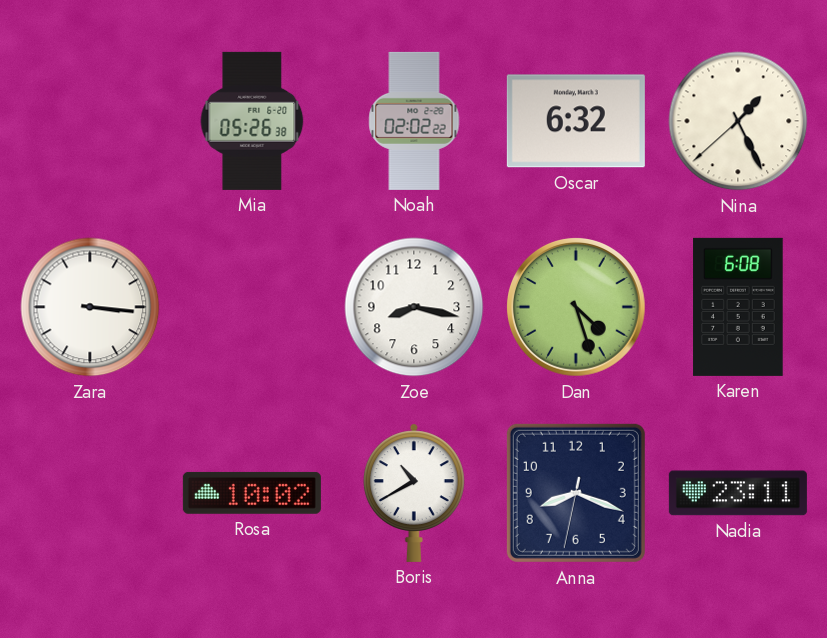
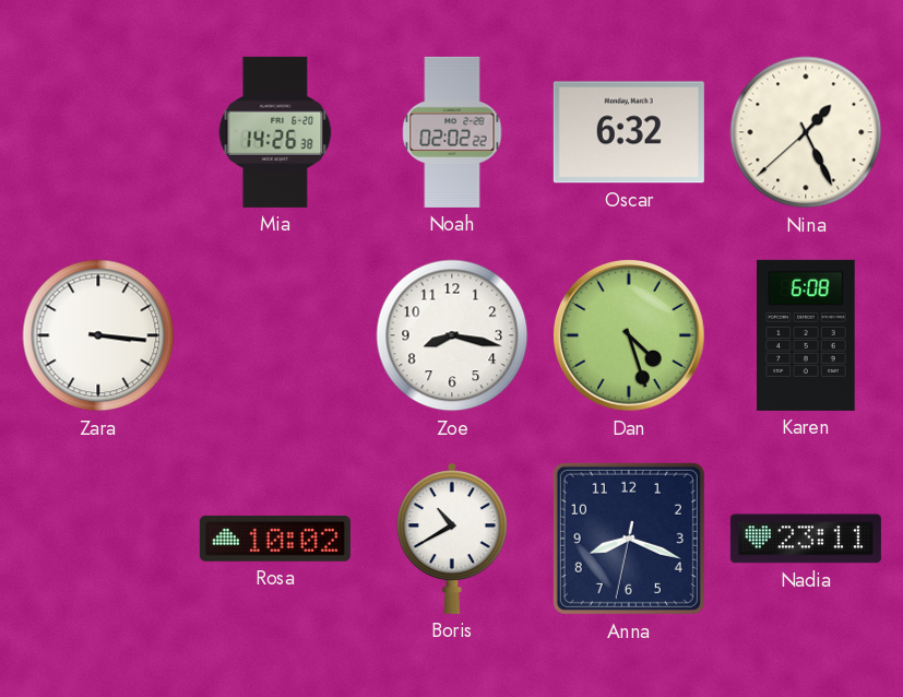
Mia: 05:26 -> 14:26
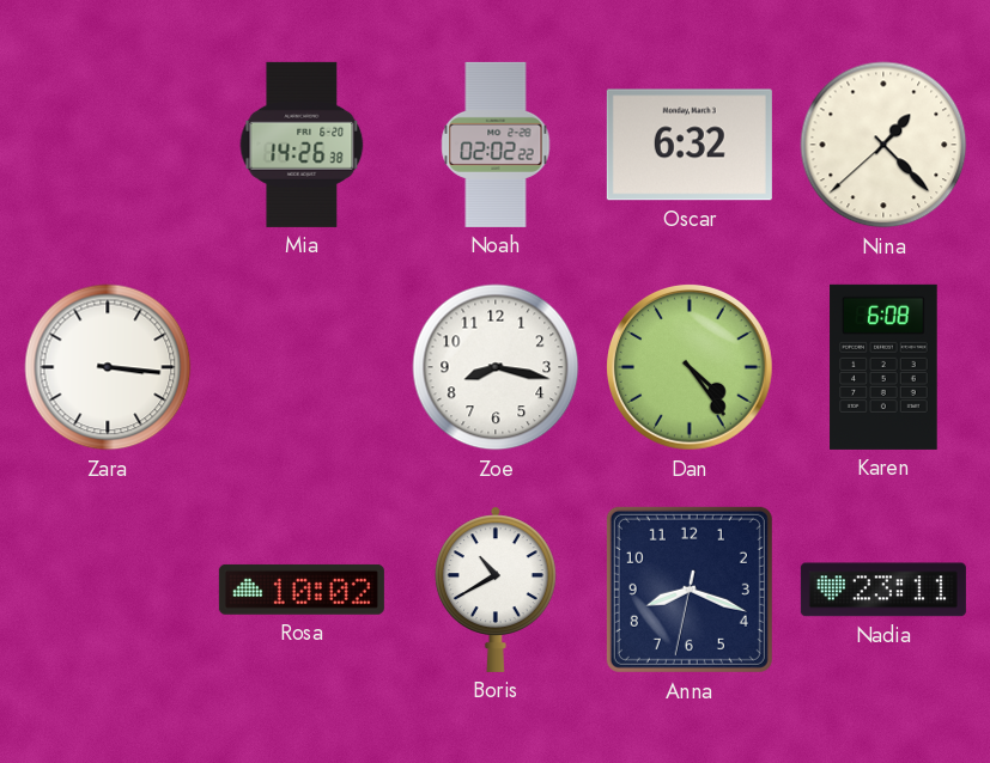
Nina: 1:25 -> 1:22
Dan: 4:27 -> 4:24
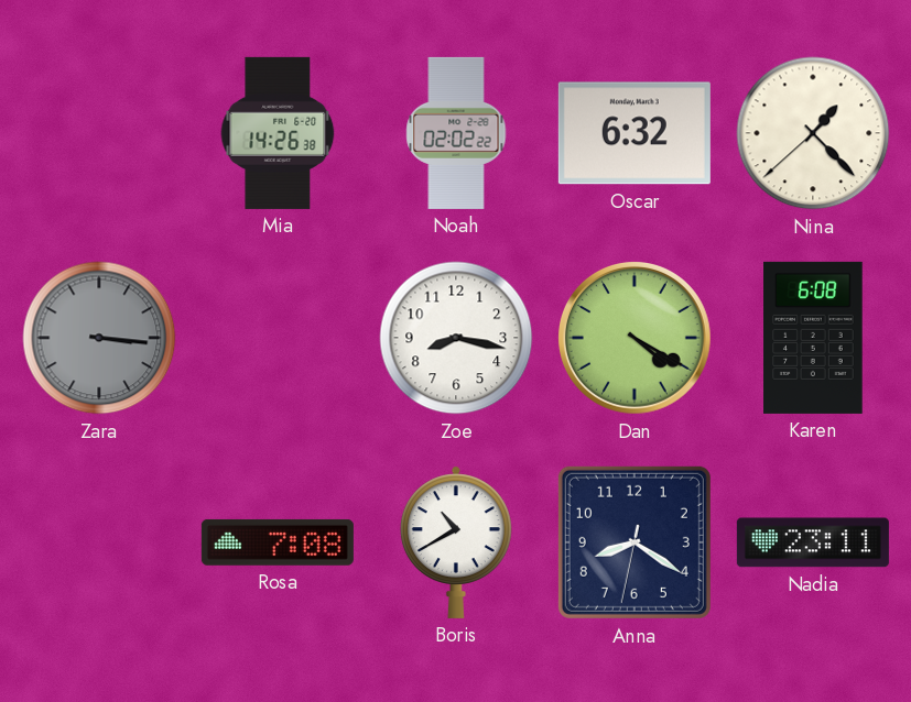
Zara dial: white -> grey
Dan: 4:24 -> 4:20
Rosa: 10:02 -> 7:08
Anna: 8:18 -> 8:20
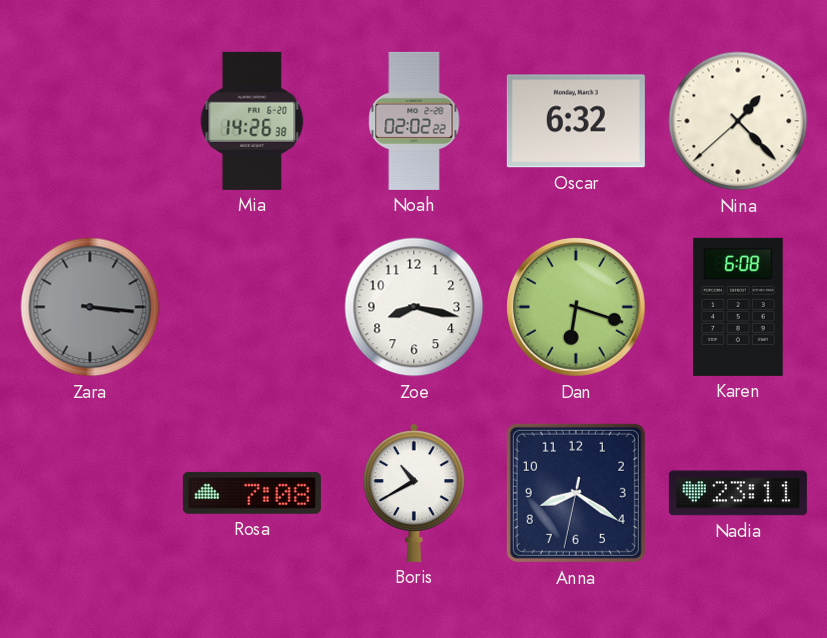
Dan: 4:20 -> 6:18
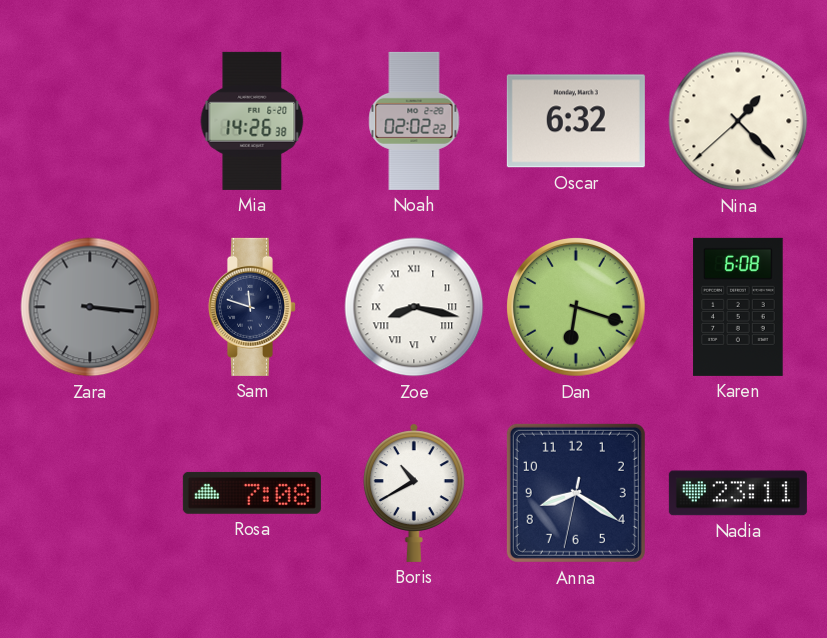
Sam: none -> 11:48
Zoe numerals: Arabic -> Roman
